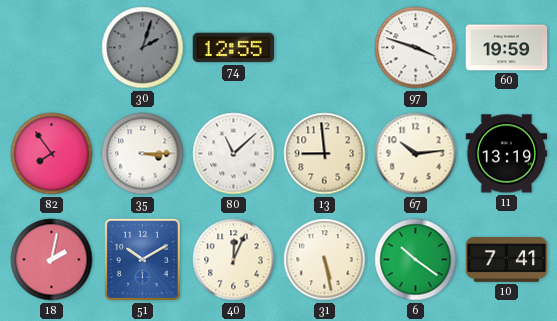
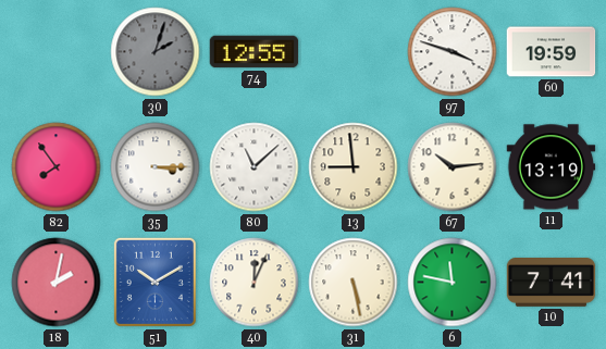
6: 10:21 -> 11:47
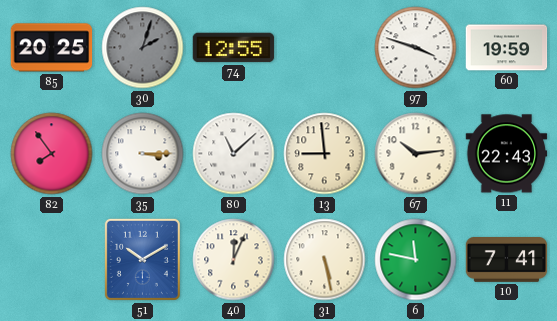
85: none -> 20:25
11: 13:19 -> 22:43
18: 2:02 -> none
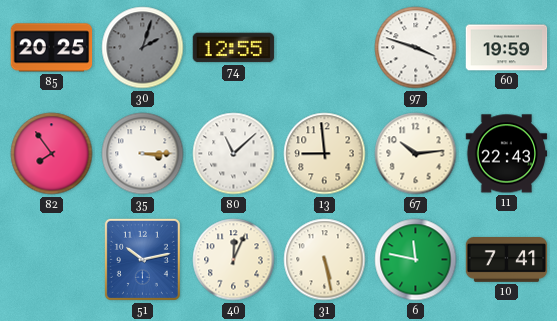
51: 10:10 -> 10:13
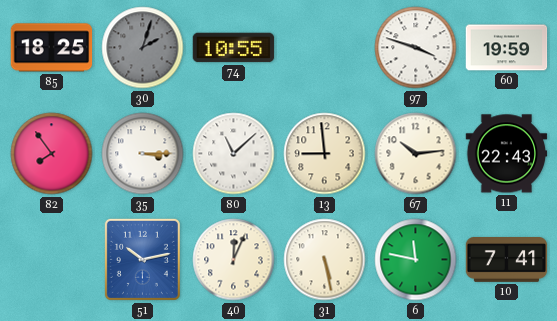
85: 20:25 -> 18:25
74: 12:55 -> 10:55
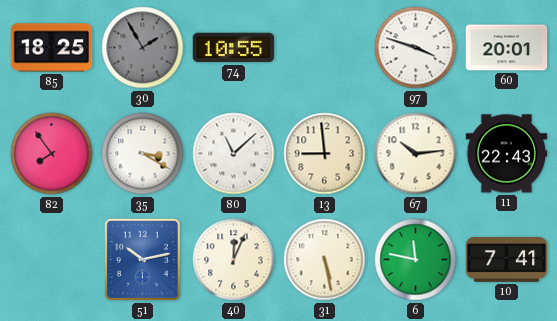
30: 2:03 -> 1:55
60: 19:59 -> 20:01
35: 3:15 -> 3:20
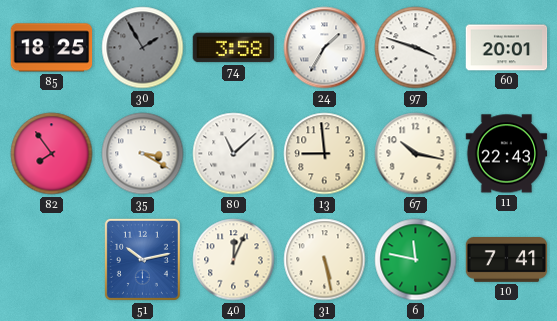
74: 10:55 -> 3:58
24: none -> 1:35
67: 10:14 -> 10:17
